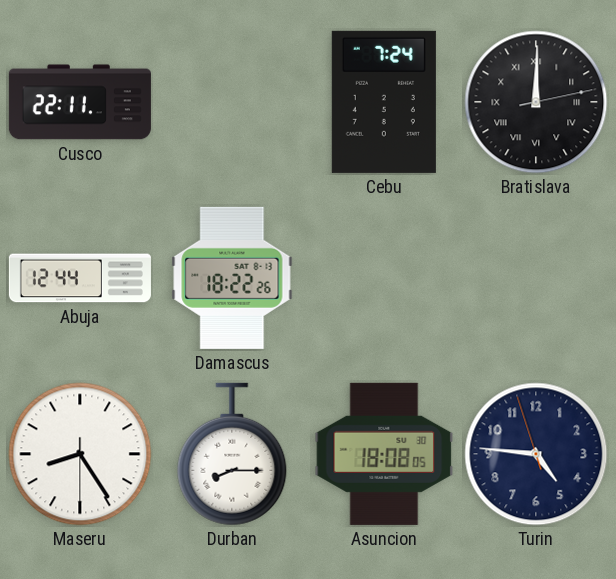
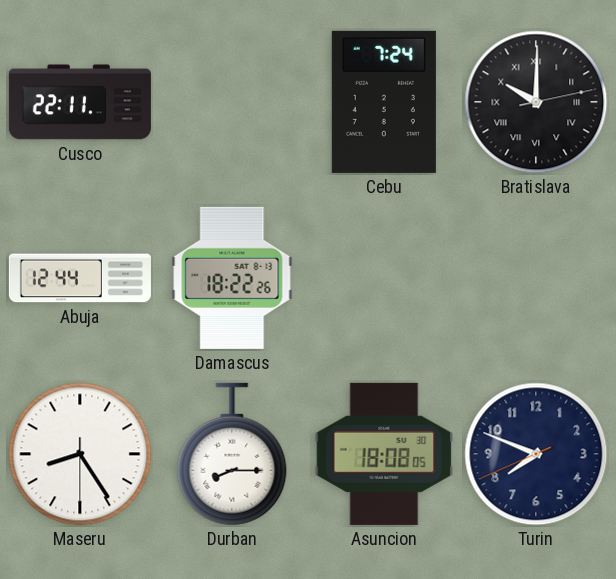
Bratislava: 12:00 -> 10:00
Turin: 4:45 -> 7:48
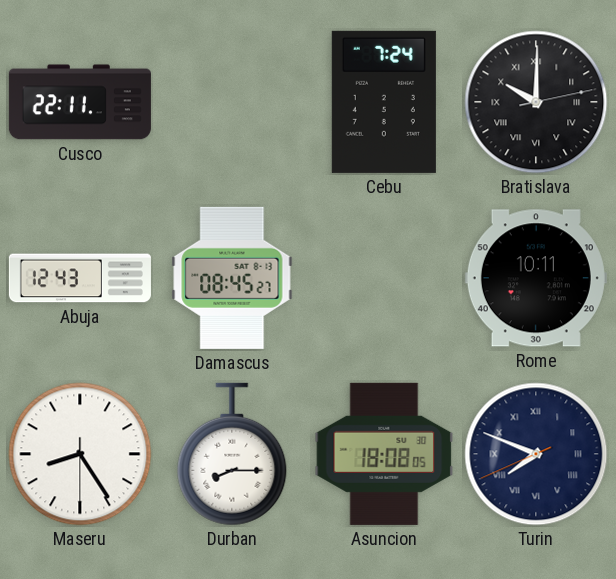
Abuja: 12:44 -> 12:43
Damascus: 18:22 -> 08:45
Rome: none -> 10:11
Turin numerals: Arabic -> Roman
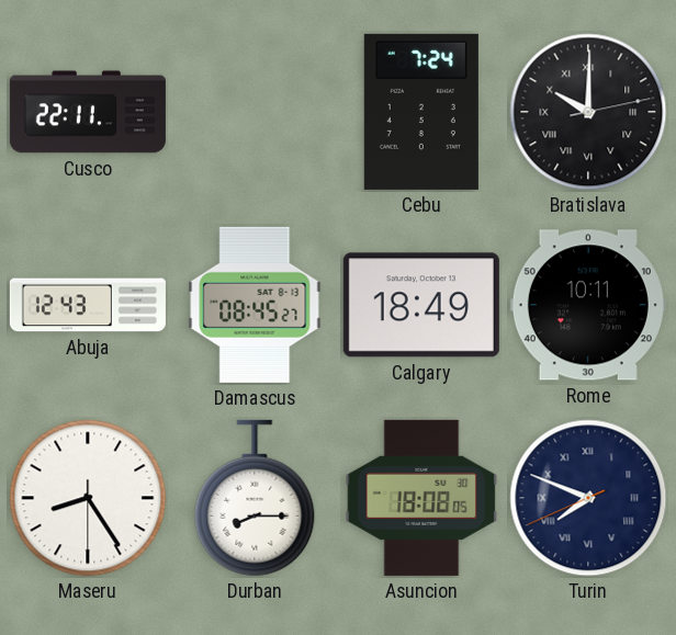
Calgary: none -> 18:49
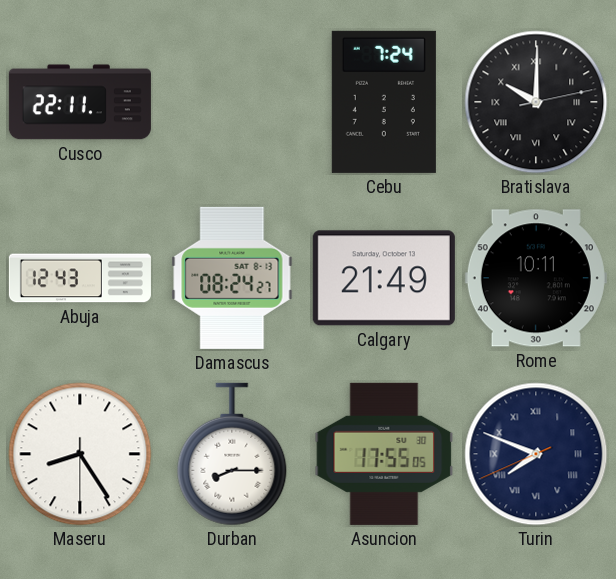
Damascus: 08:45 -> 08:24
Calgary: 18:49 -> 21:49
Asuncion: 18:08 -> 17:55
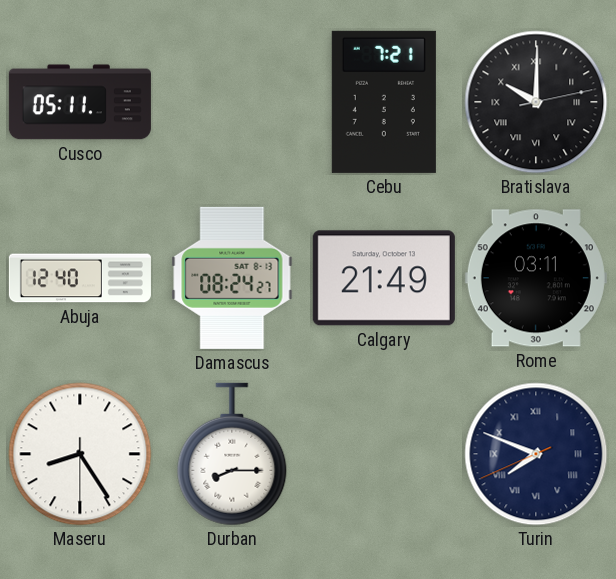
Cusco: 22:11 -> 05:11
Cebu: 7:24 -> 7:21
Abuja: 12:43 -> 12:40
Rome: 10:11 -> 03:11
Asuncion: 17:55 -> none
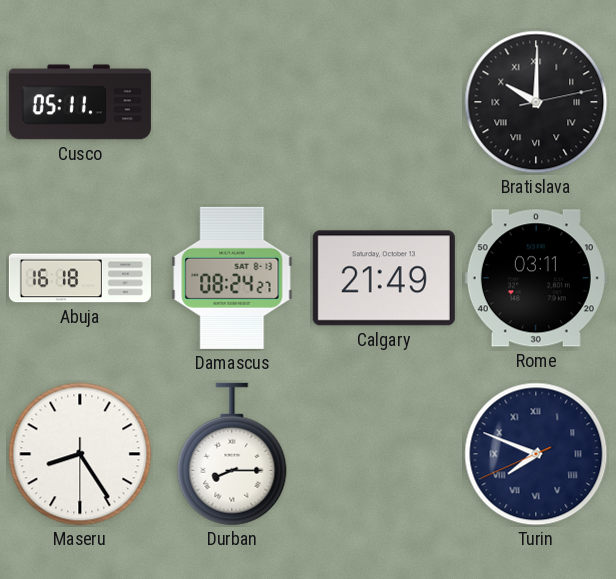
Cebu: 7:21 -> none
Abuja: 12:40 -> 16:18
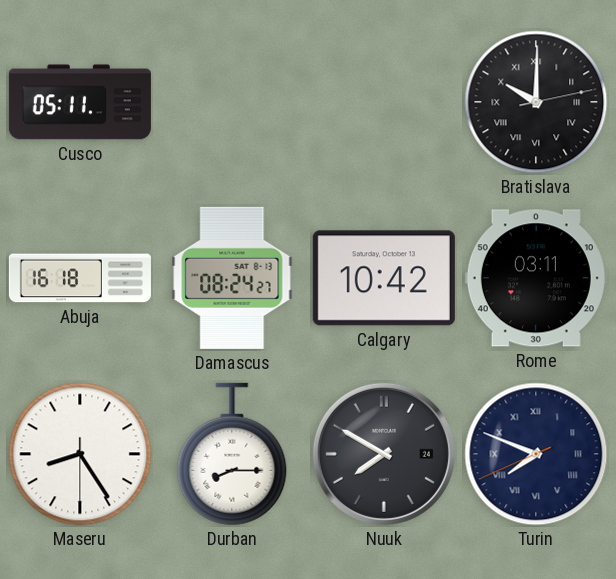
Calgary: 21:49 -> 10:42
Nuuk: none -> 7:50
